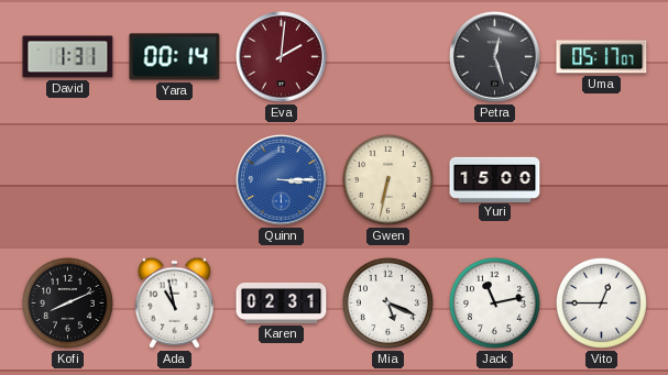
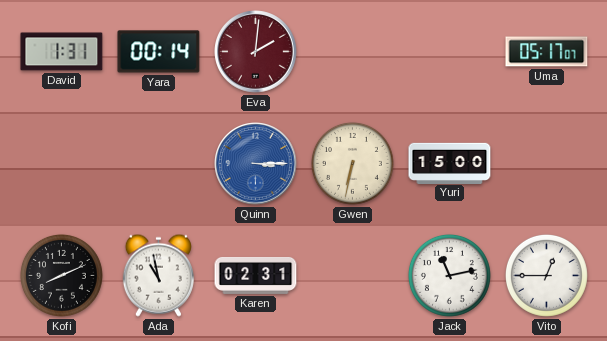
Petra: 12:27 -> none
Mia: 5:19 -> none
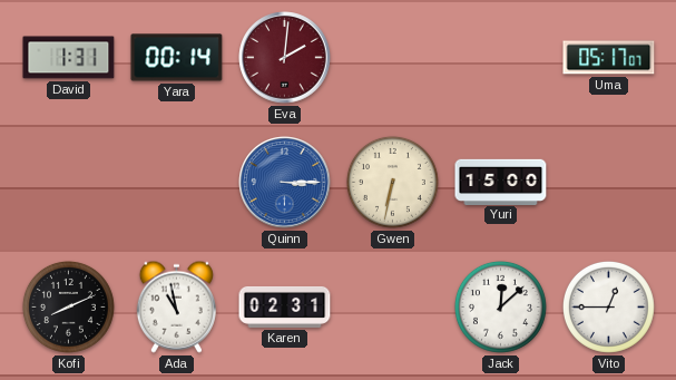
Jack: 11:13 -> 12:08
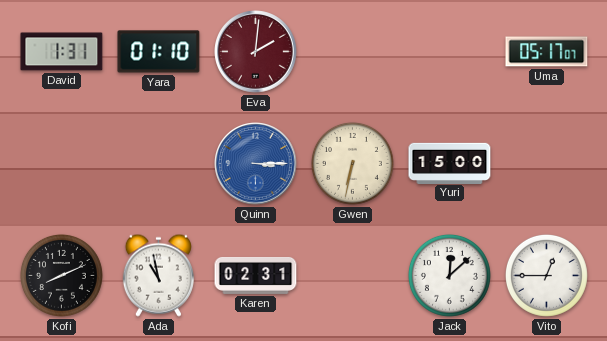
Yara: 00:14 -> 01:10
